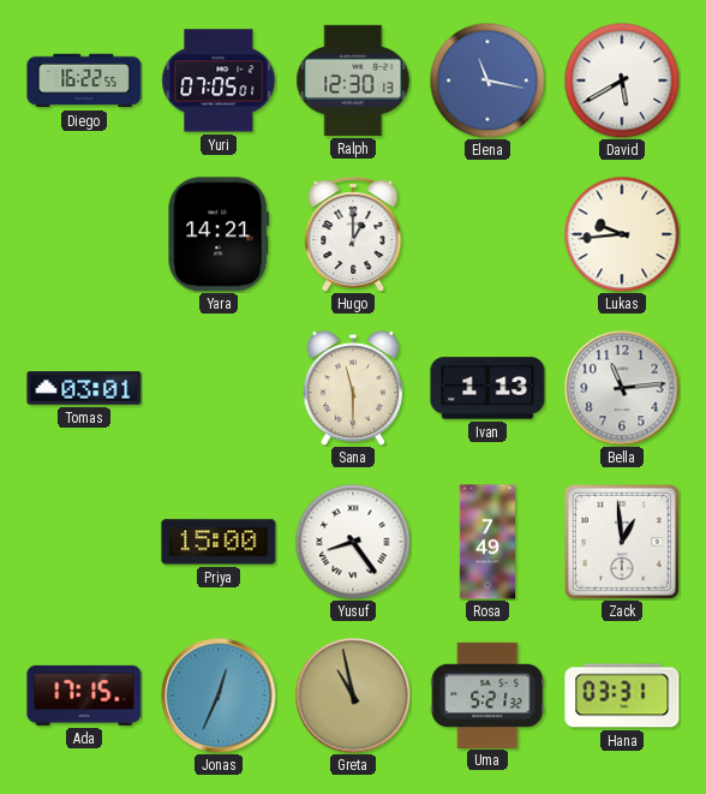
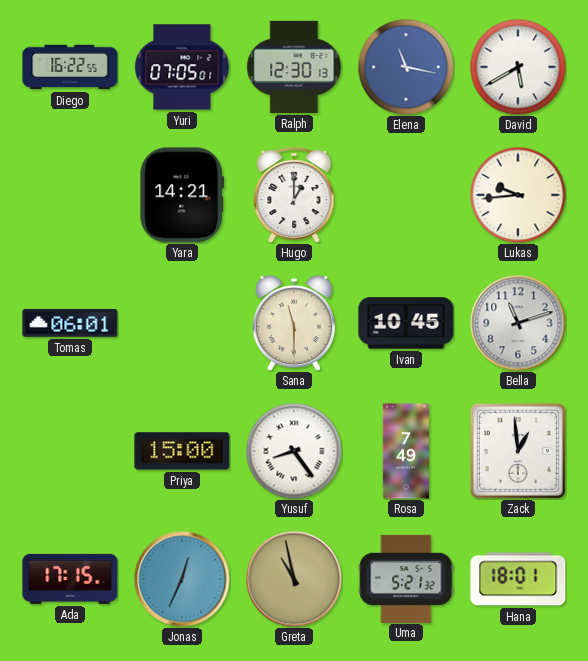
Tomas: 03:01 -> 06:01
Ivan: 1:13 -> 10:45
Bella: 11:14 -> 11:12
Hana: 03:31 -> 18:01
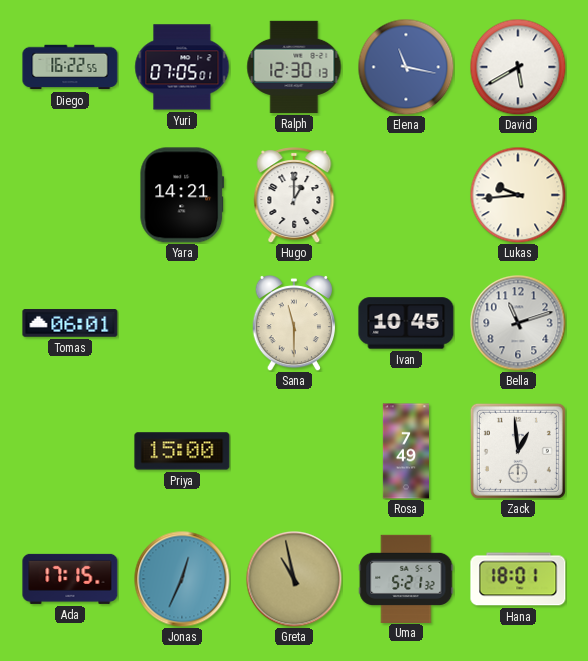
Yusuf: 8:24 -> none
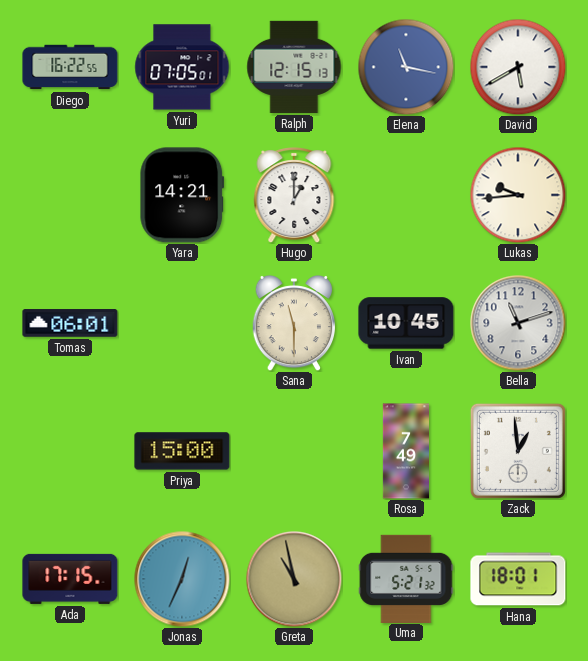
Ralph: 12:30 -> 12:15
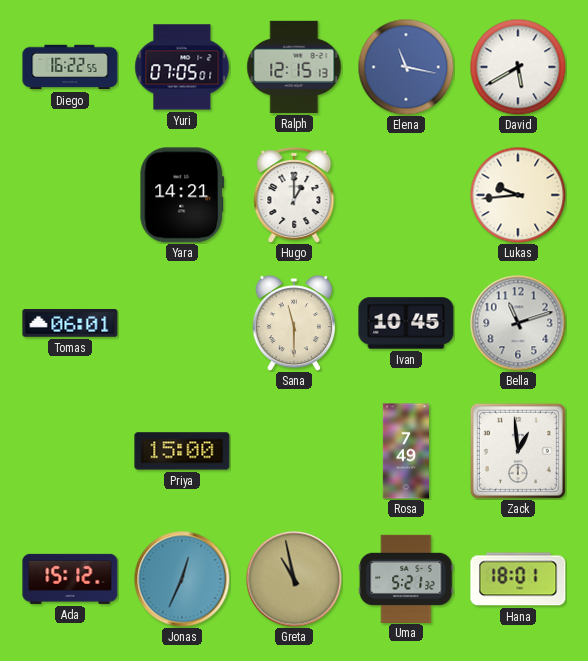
Ada: 17:15 -> 15:12
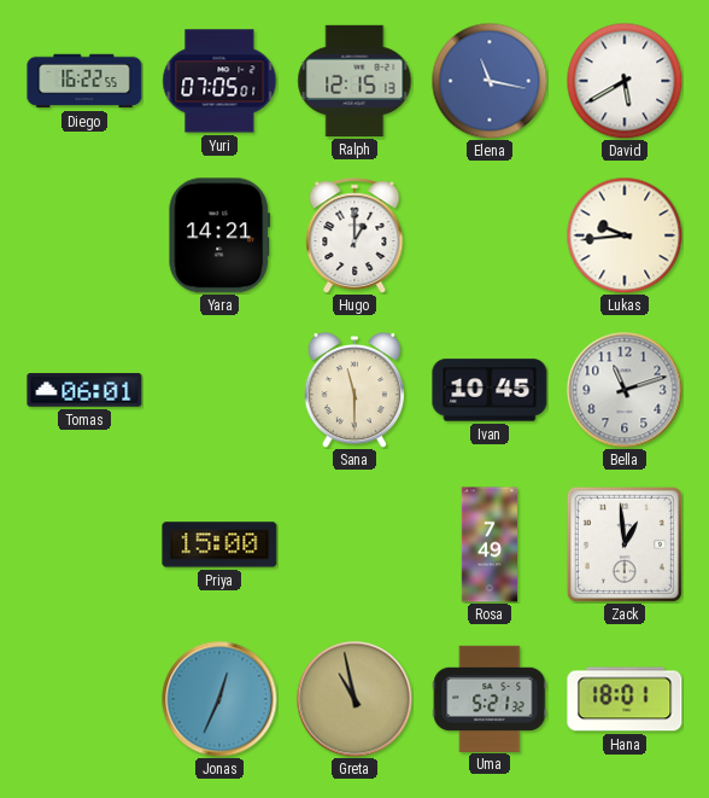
Ada: 15:12 -> none
